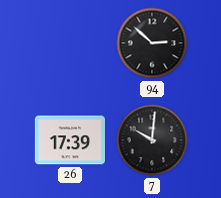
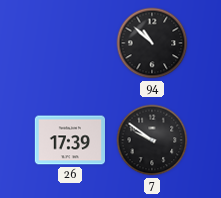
94: 2:52 -> 10:52
7: 10:01 -> 9:51
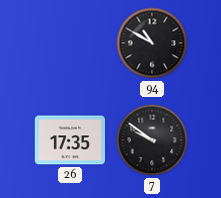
94: 10:52 -> 10:50
26: 17:39 -> 17:35
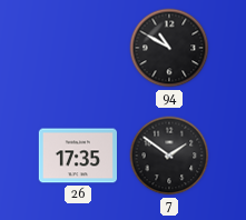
7: 9:51 -> 1:51
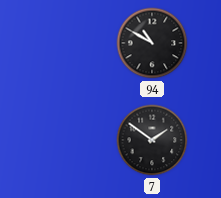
26: 17:35 -> none
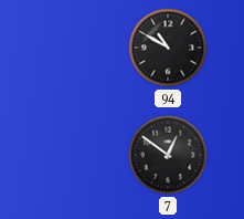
7: 1:51 -> 12:51
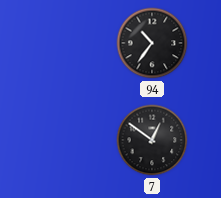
94: 10:50 -> 10:36
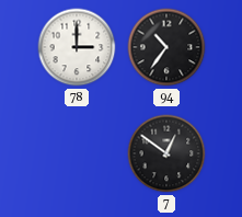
78: none -> 3:00
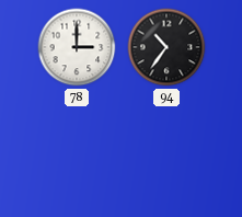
7: 12:51 -> none
